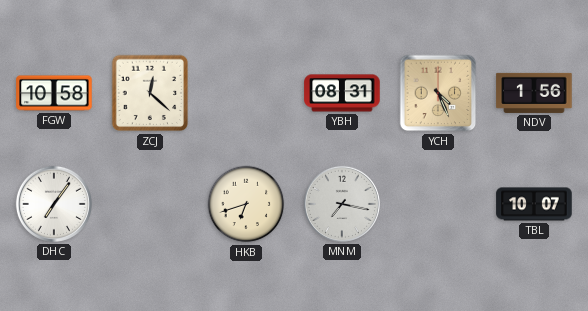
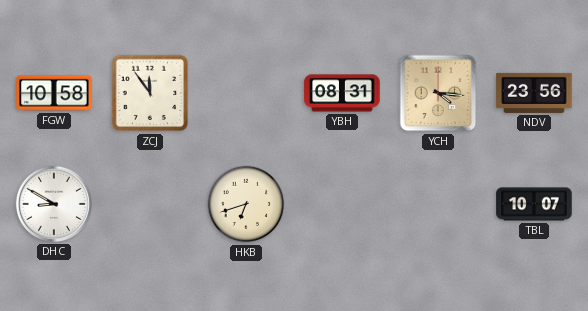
ZCJ: 12:22 -> 11:54
YCH: 4:26 -> 4:16
NDV: 1:56 -> 23:56
DHC: 7:06 -> 8:50
MNM: 7:17 -> none
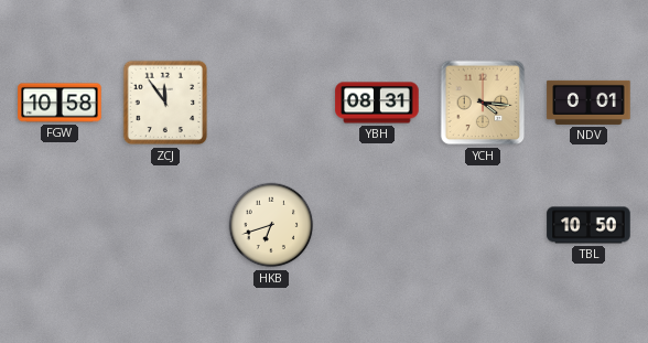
NDV: 23:56 -> 0:01
DHC: 8:50 -> none
TBL: 10:07 -> 10:50
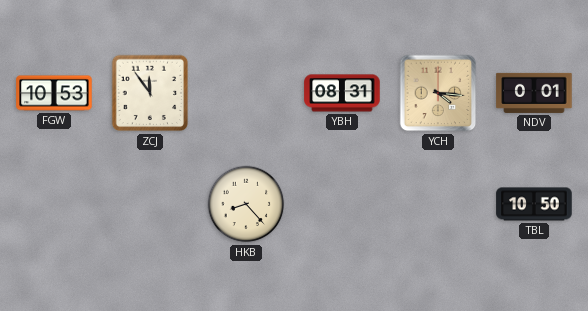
FGW: 10:58 -> 10:53
HKB: 6:42 -> 8:23
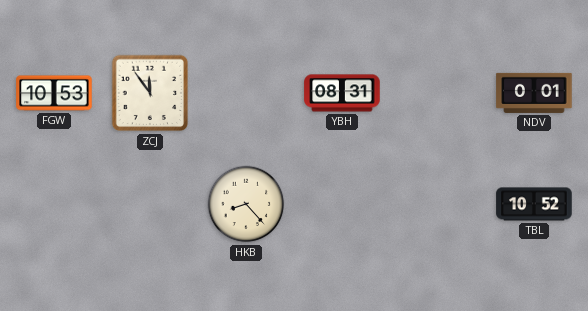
YCH: 4:16 -> none
TBL: 10:50 -> 10:52
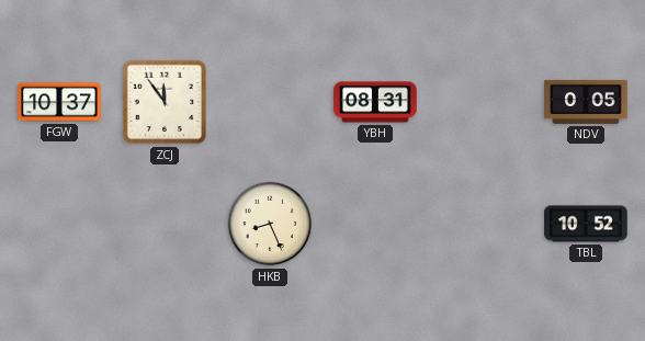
FGW: 10:53 -> 10:37
NDV: 0:01 -> 0:05
HKB: 8:23 -> 8:26
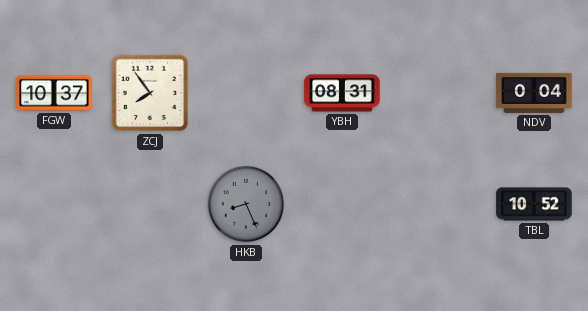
ZCJ: 11:54 -> 7:54
NDV: 0:05 -> 0:04
HKB dial: cream -> grey
